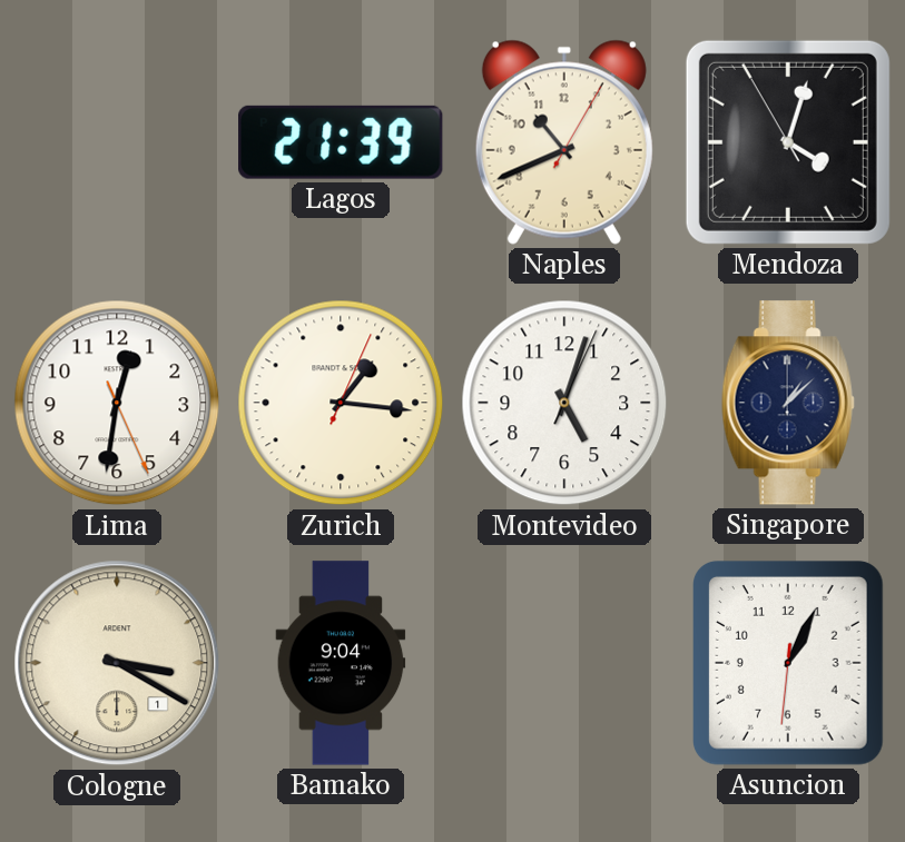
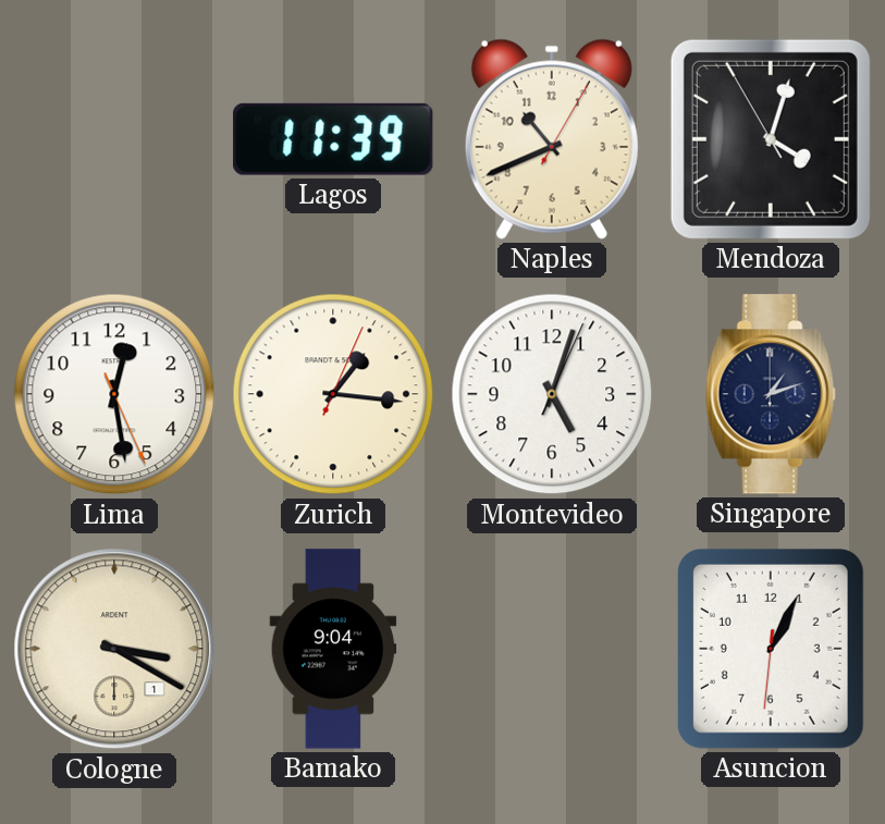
Lagos: 21:39 -> 11:39
Lima: 12:31 -> 12:28
Singapore: 1:08 -> 1:12
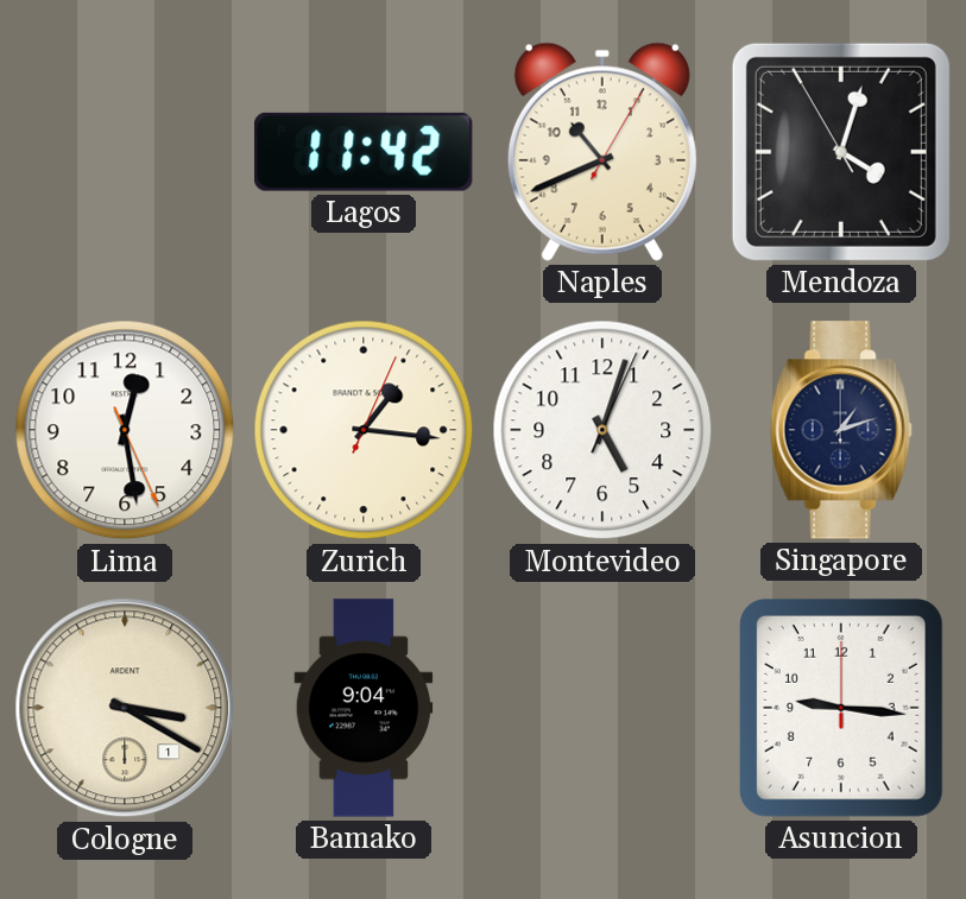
Lagos: 11:39 -> 11:42
Asuncion: 1:04 -> 9:16
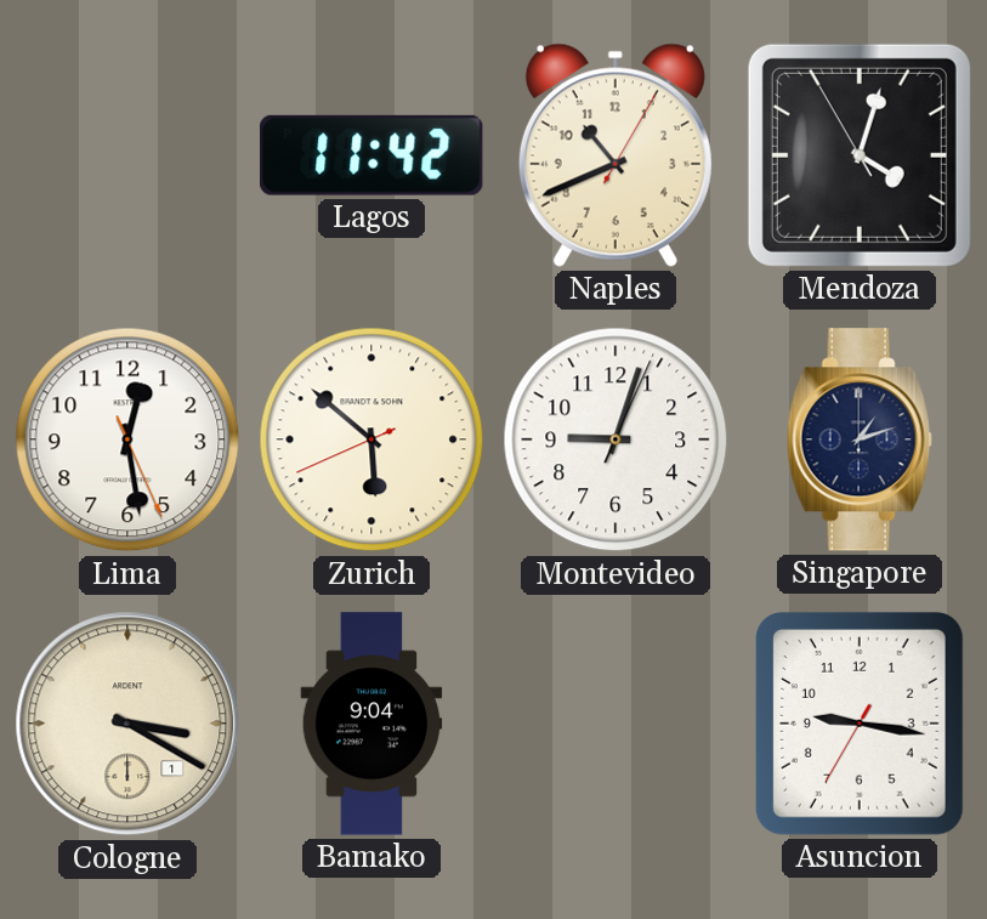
Zurich: 1:16 -> 5:51
Montevideo: 5:03 -> 9:03
Asuncion: 9:16:00 -> 9:16:35
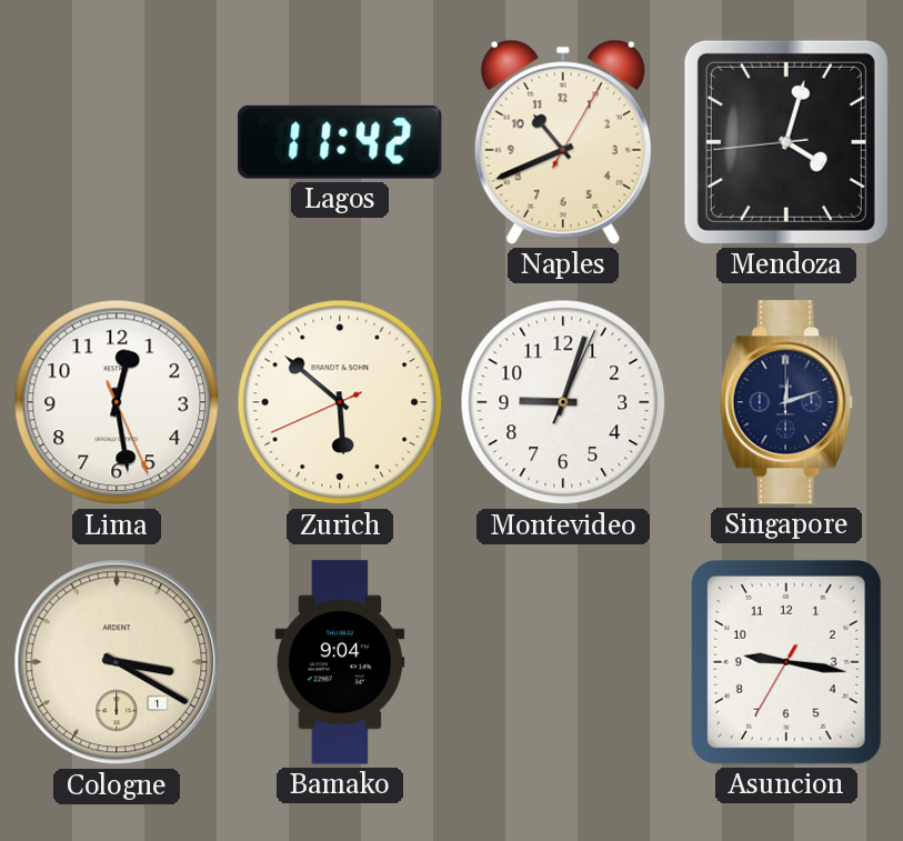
Mendoza: 4:02:55 -> 4:02:44
Singapore: 1:12 -> 12:12
